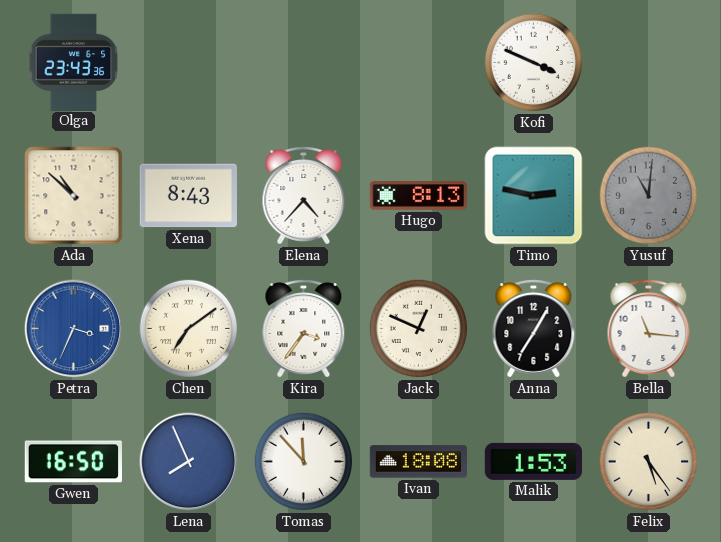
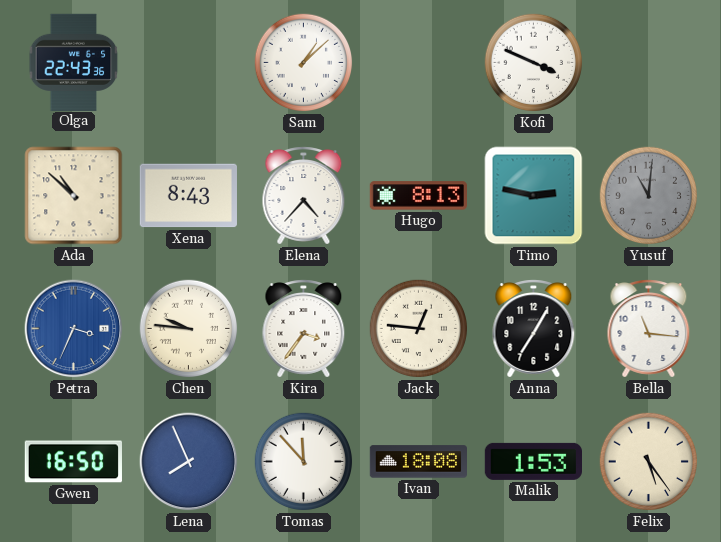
Olga: 23:43 -> 22:43
Sam: none -> 1:08
Chen: 7:09 -> 9:46
Jack: 12:49 -> 12:46
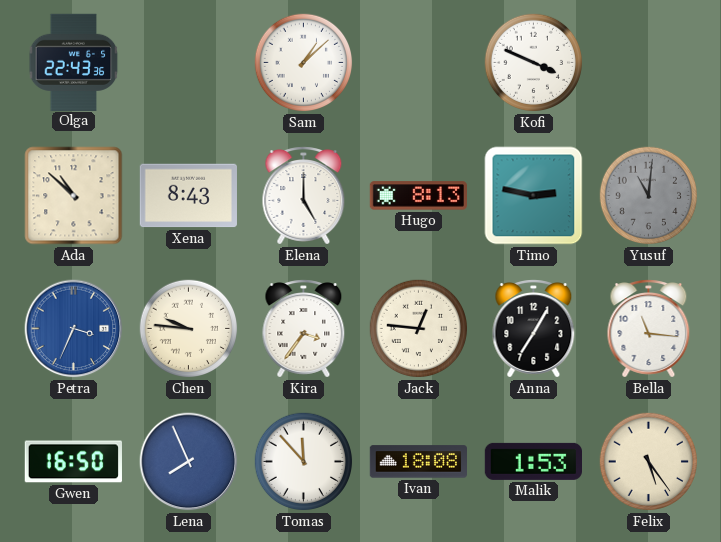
Elena: 4:37 -> 5:00
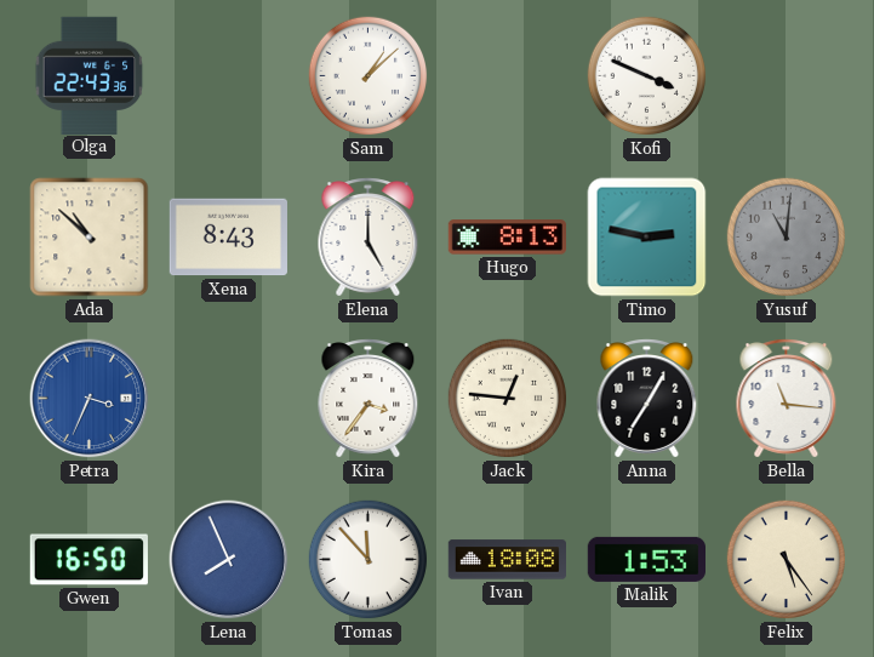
Chen: 9:46 -> none
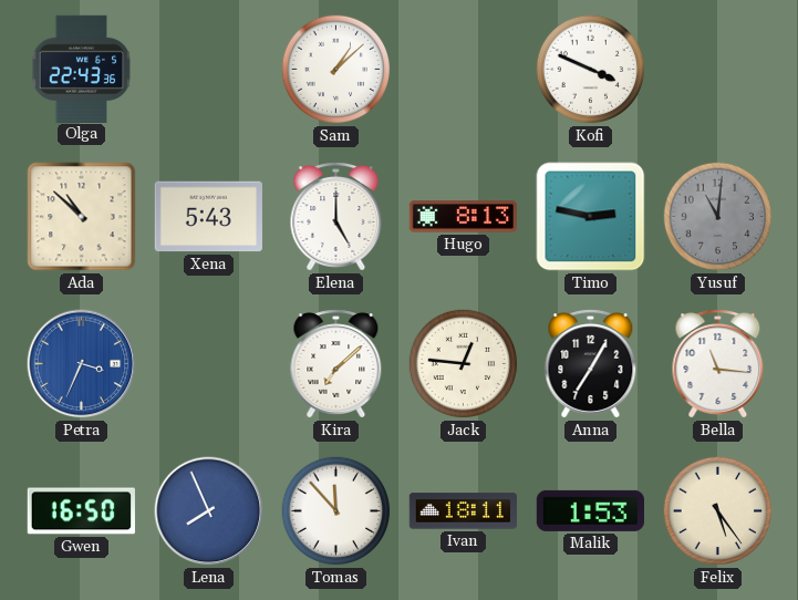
Xena: 8:43 -> 5:43
Kira: 3:36 -> 7:08
Ivan: 18:08 -> 18:11
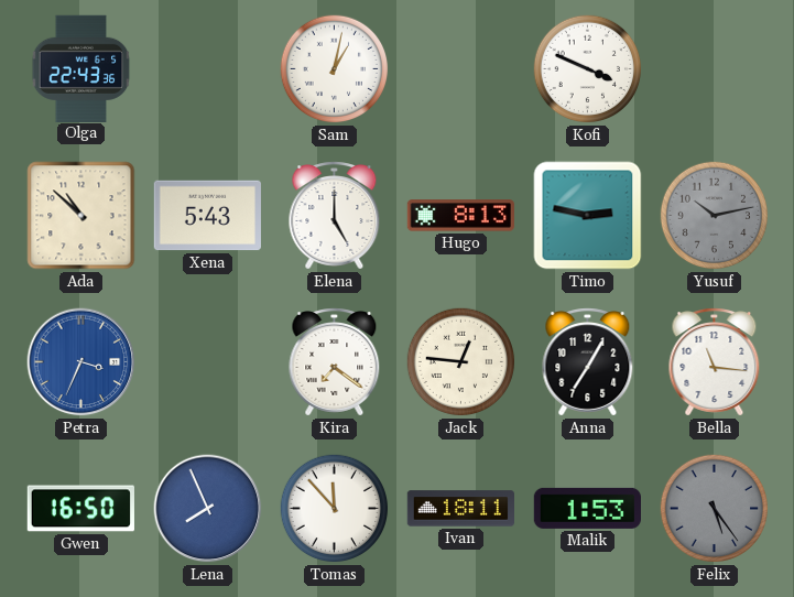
Sam: 1:08 -> 1:02
Yusuf: 11:01 -> 10:13
Kira: 7:08 -> 7:21
Felix dial: cream -> grey
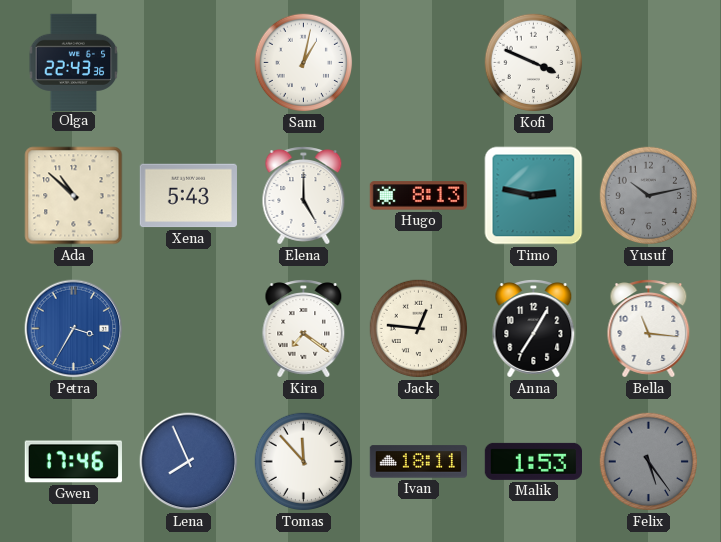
Petra: 3:34 -> 3:35
Gwen: 16:50 -> 17:46
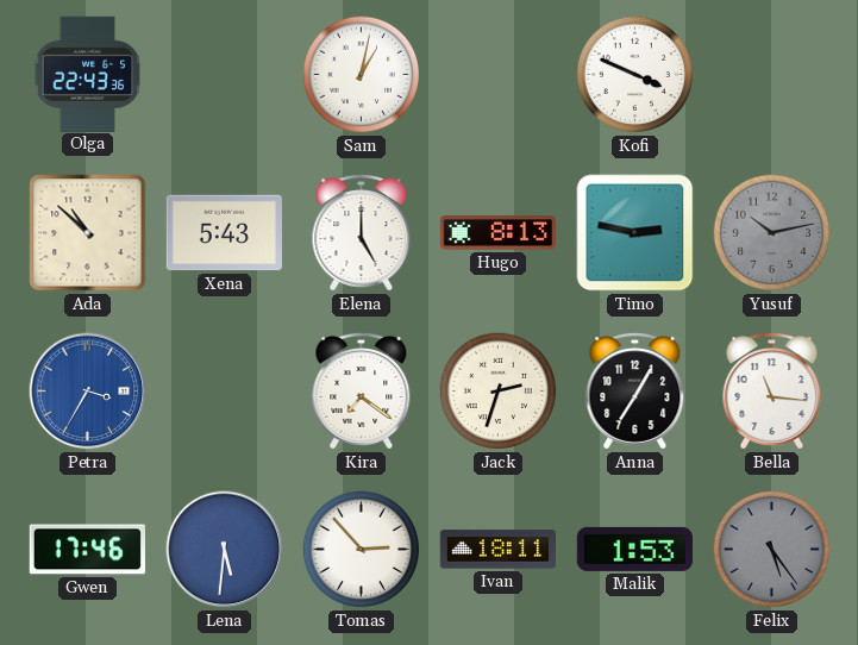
Jack: 12:46 -> 2:33
Lena: 7:56 -> 5:31
Tomas: 11:53 -> 2:53
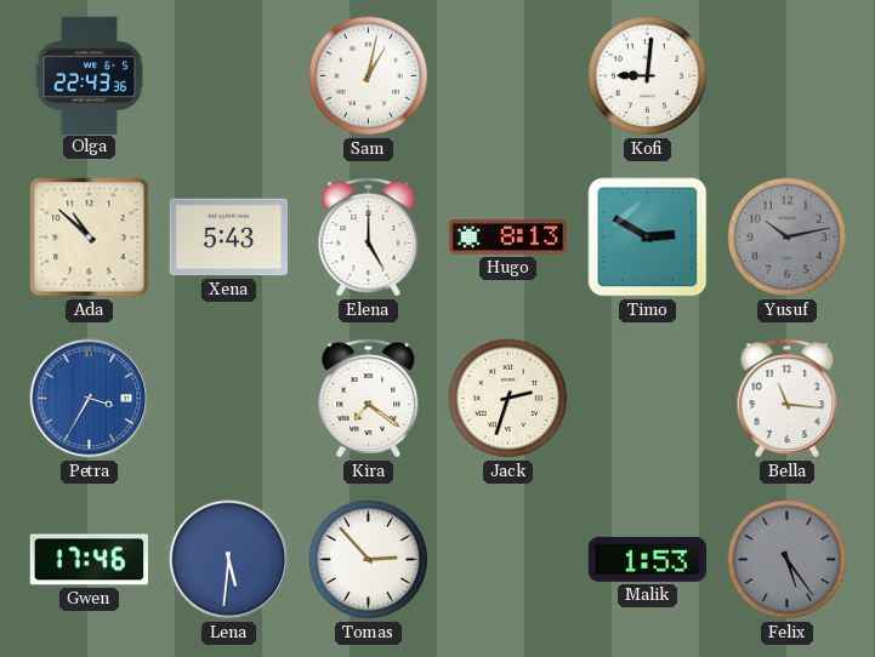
Kofi: 3:49 -> 9:01
Timo: 2:47 -> 2:50
Anna: 7:05 -> none
Ivan: 18:11 -> none
